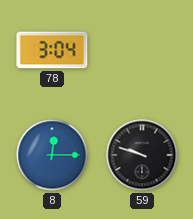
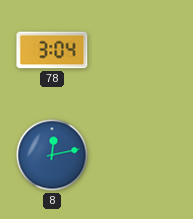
8: 12:15 -> 12:13
59: 9:48 -> none
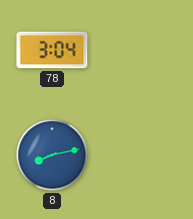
8: 12:13 -> 8:13
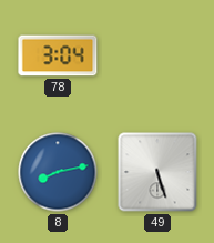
49: none -> 5:27
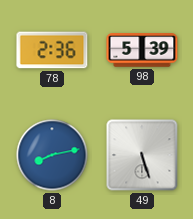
78: 3:04 -> 2:36
98: none -> 5:39
